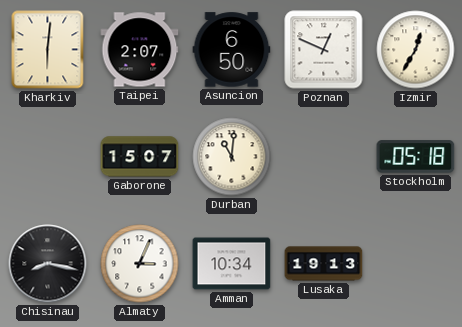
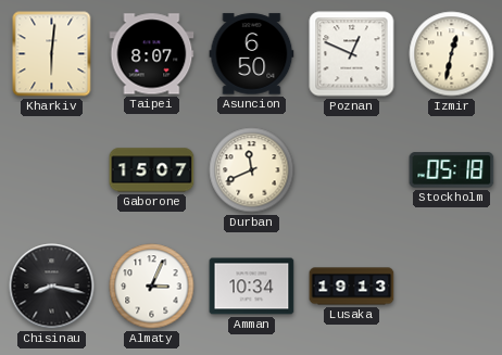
Taipei: 2:07 -> 8:07
Izmir: 12:35 -> 12:32
Durban: 11:01 -> 11:41
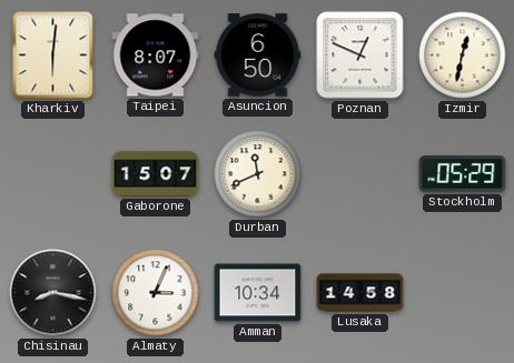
Stockholm: 05:18 -> 05:29
Lusaka: 19:13 -> 14:58
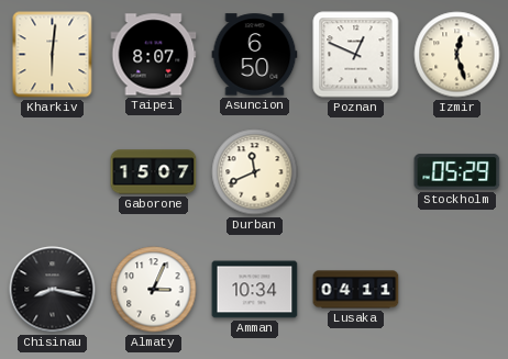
Izmir: 12:32 -> 12:27
Lusaka: 14:58 -> 04:11
